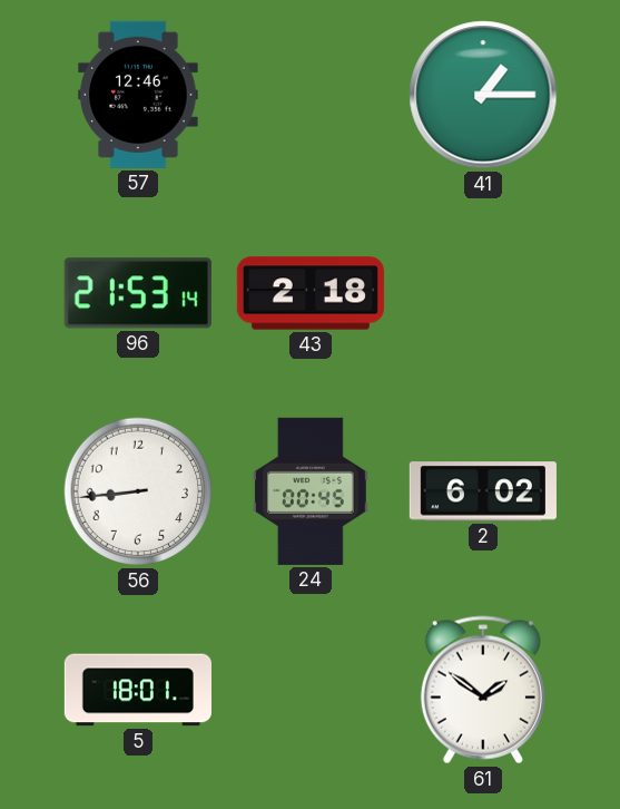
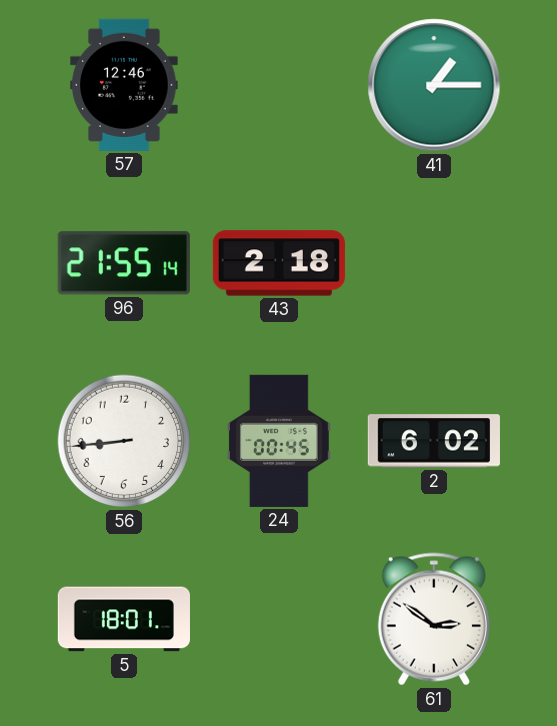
96: 21:53 -> 21:55
61: 1:51 -> 2:51
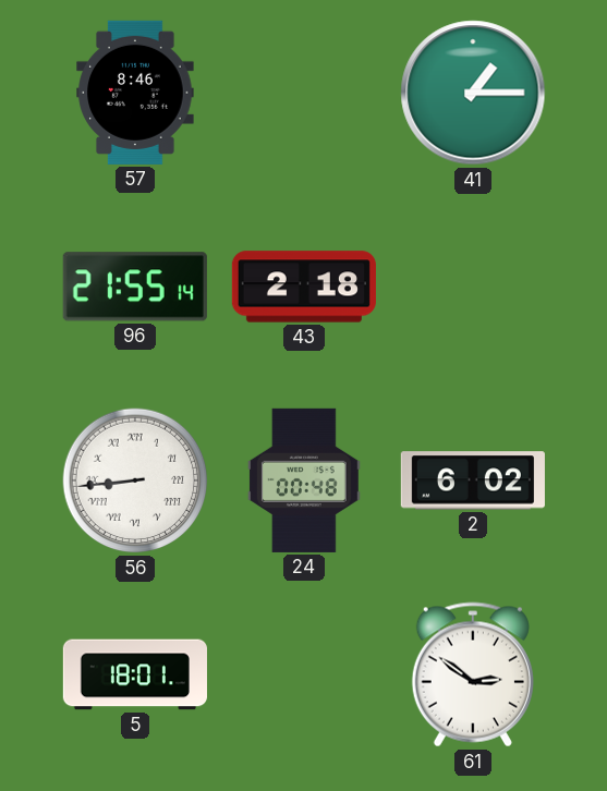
57: 12:46 -> 8:46
56 numerals: Arabic -> Roman
24: 00:45 -> 00:48
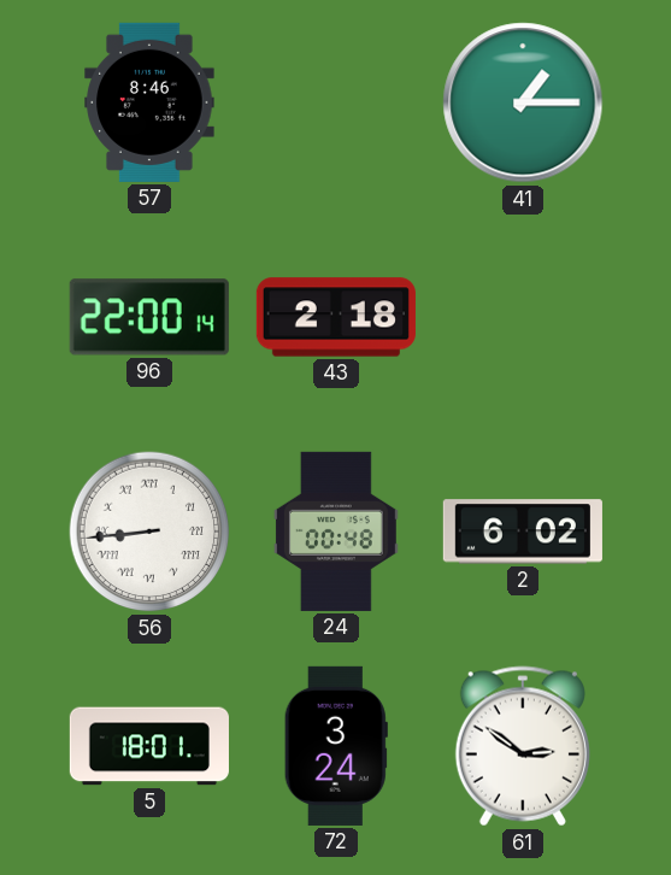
96: 21:55 -> 22:00
72: none -> 3:24
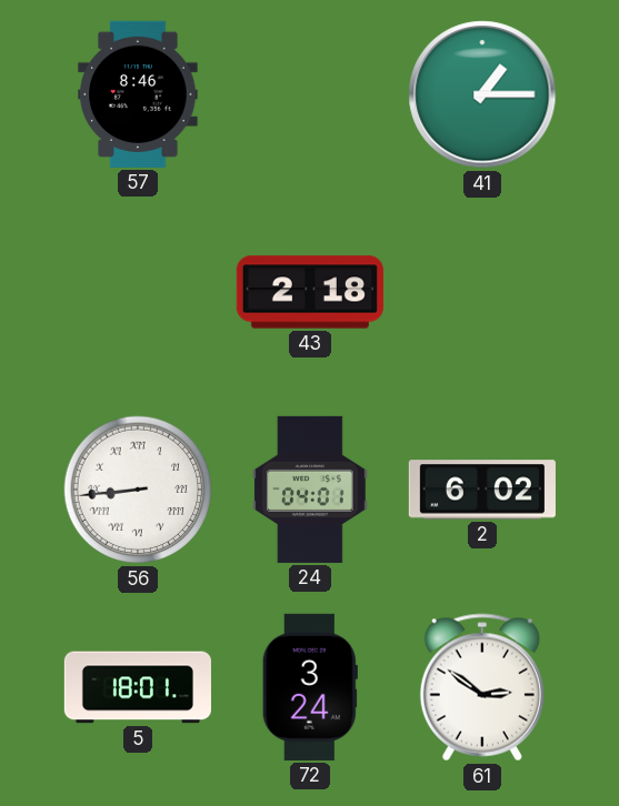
96: 22:00 -> none
24: 00:48 -> 04:01
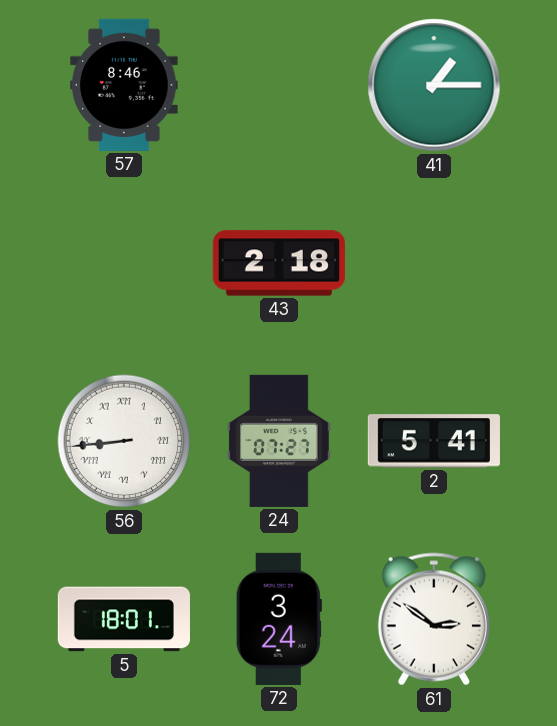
24: 04:01 -> 07:27
2: 6:02 -> 5:41
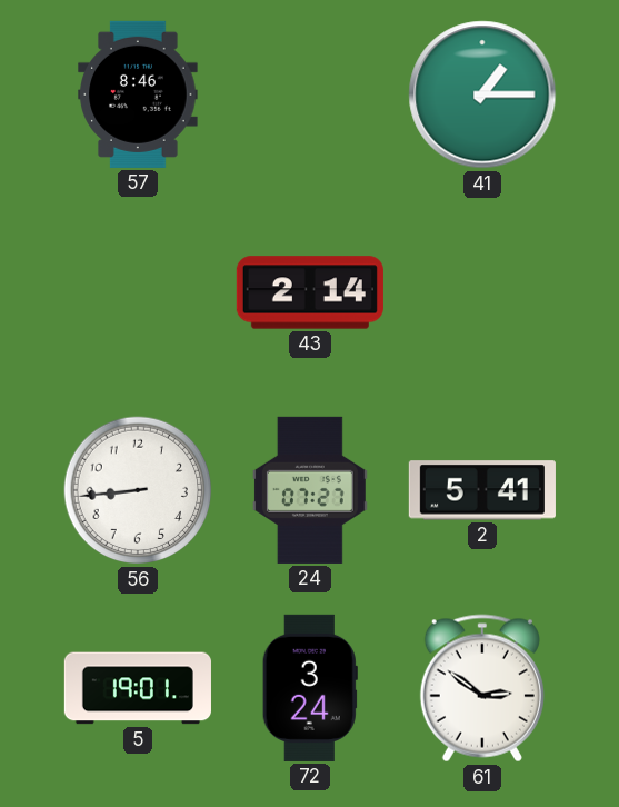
43: 2:18 -> 2:14
56 numerals: Roman -> Arabic
5: 18:01 -> 19:01
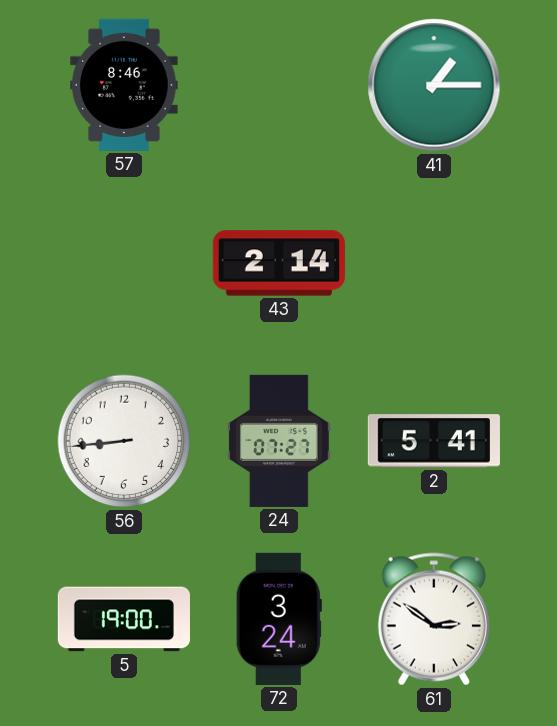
5: 19:01 -> 19:00
